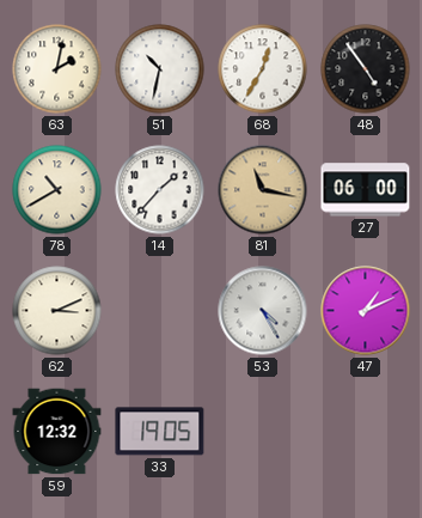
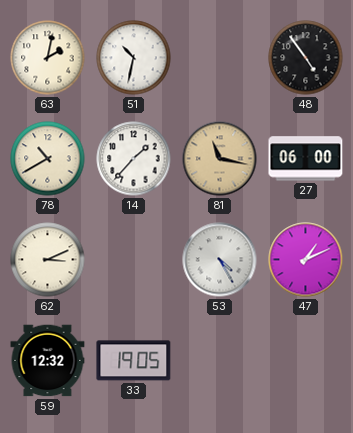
68: 12:35 -> none
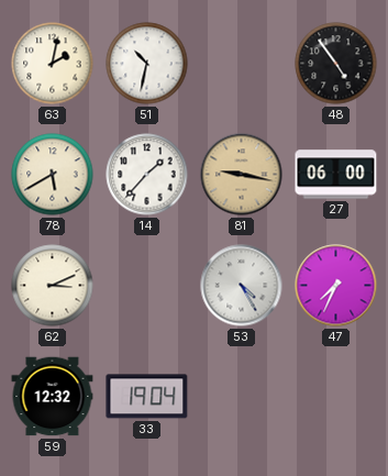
78: 10:40 -> 5:40
81: 11:17 -> 9:17
47: 1:11 -> 7:34
33: 19:05 -> 19:04
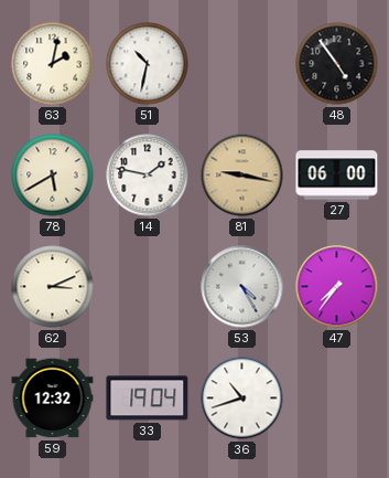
14: 1:37 -> 1:47
47: 7:34 -> 7:36
36: none -> 10:42
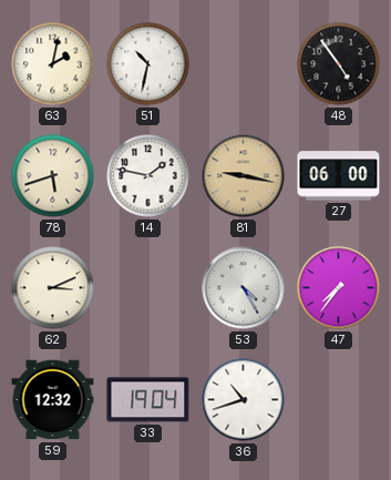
78: 5:40 -> 5:42
